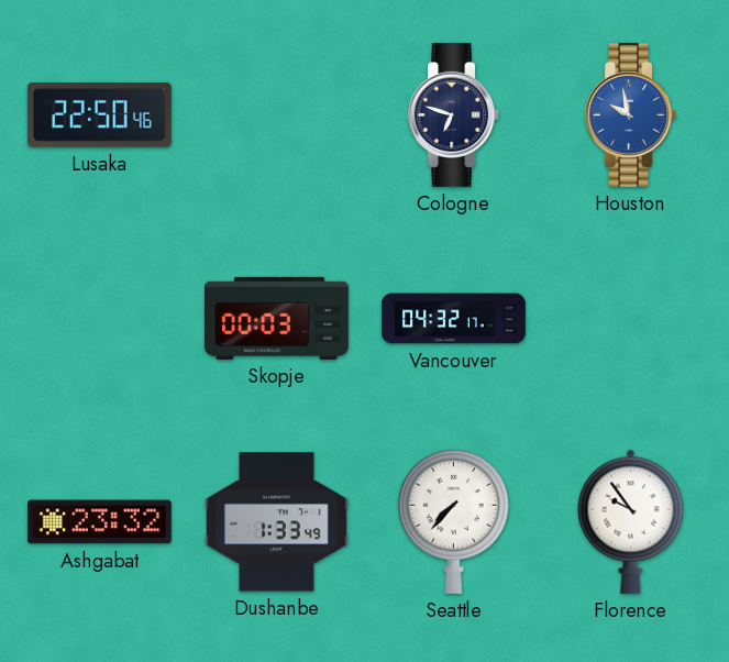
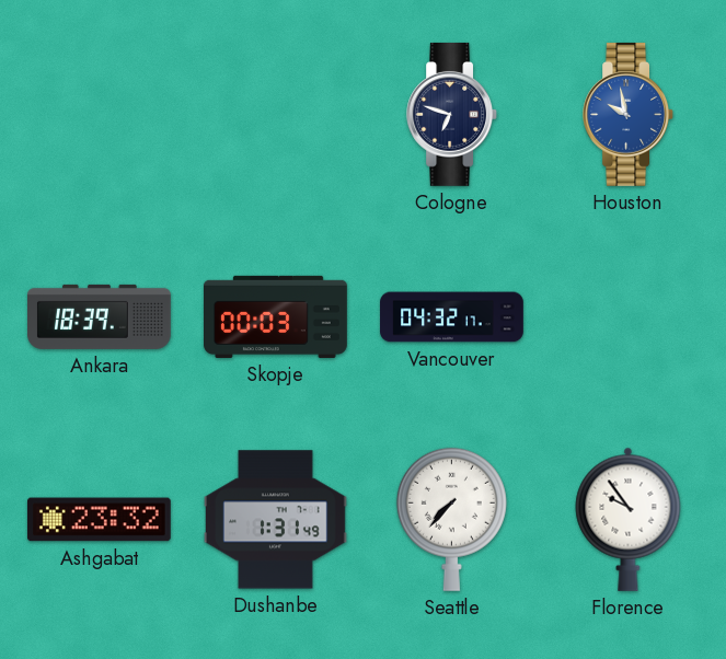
Lusaka: 22:50 -> none
Ankara: none -> 18:39
Dushanbe: 1:33 -> 1:31
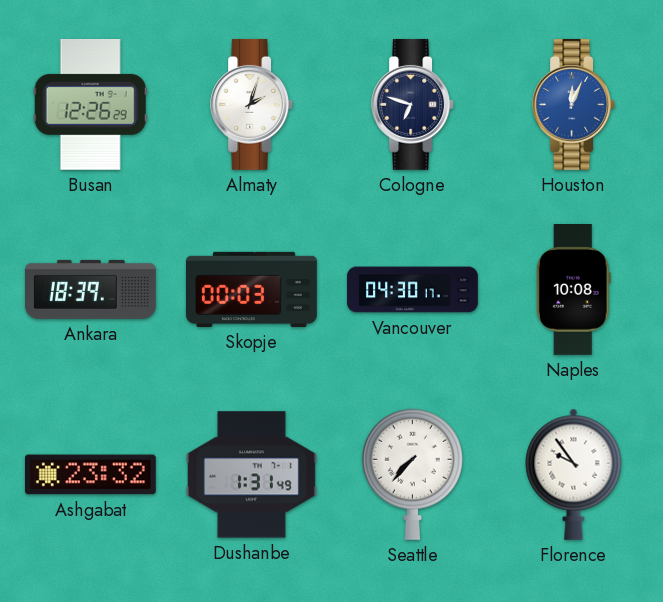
Busan: none -> 12:26
Almaty: none -> 2:03
Houston: 9:58 -> 12:04
Vancouver: 04:32 -> 04:30
Naples: none -> 10:08
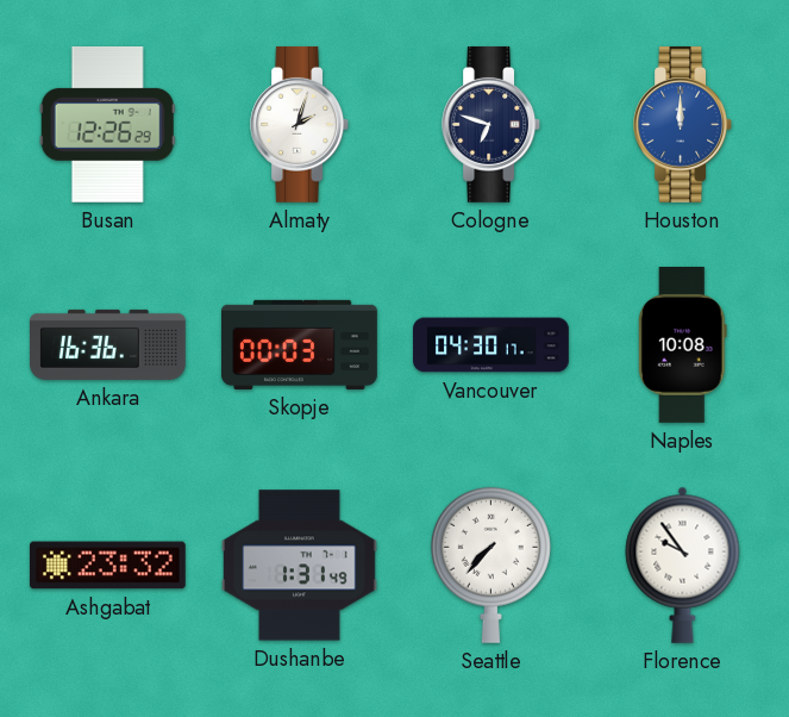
Houston: 12:04 -> 12:00
Ankara: 18:39 -> 16:36
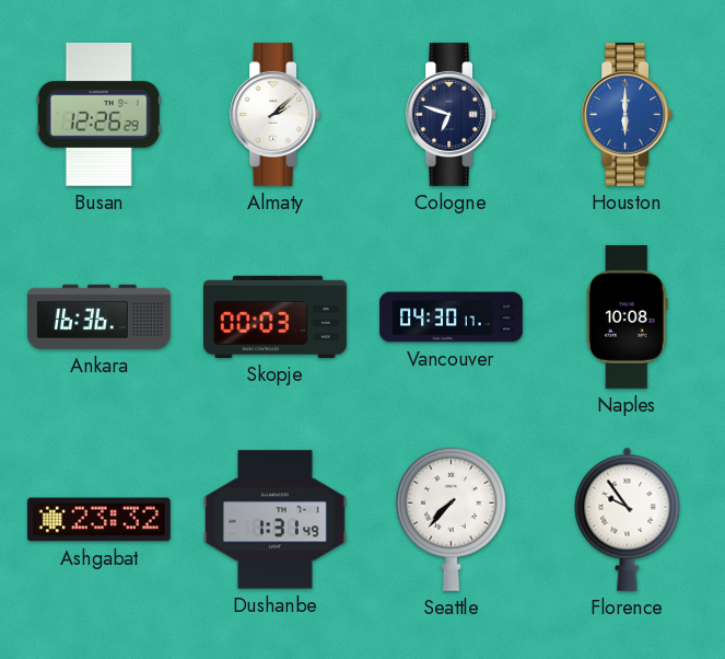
Almaty: 2:03 -> 2:08
Houston: 12:00 -> 6:00
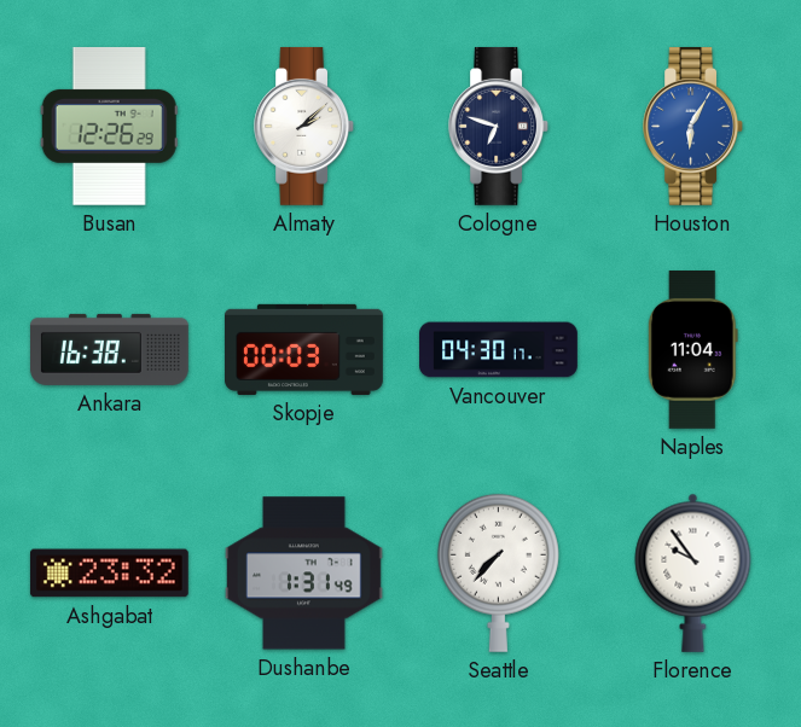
Houston: 6:00 -> 6:05
Ankara: 16:36 -> 16:38
Naples: 10:08 -> 11:04
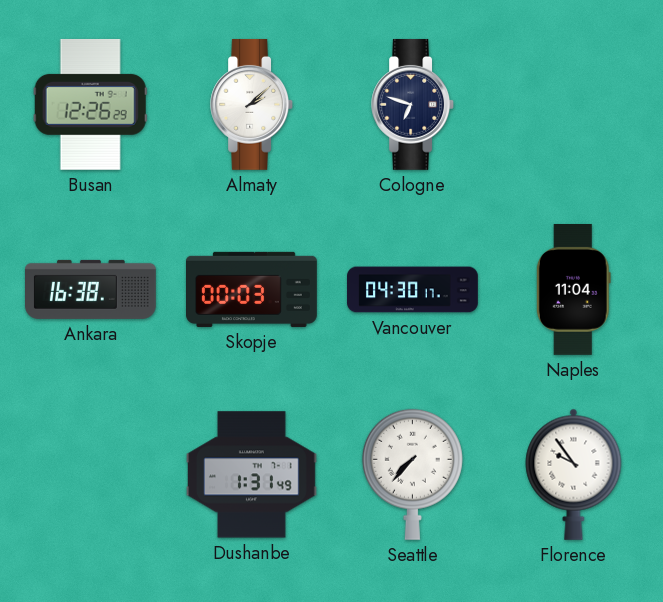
Houston: 6:05 -> none
Ashgabat: 23:32 -> none
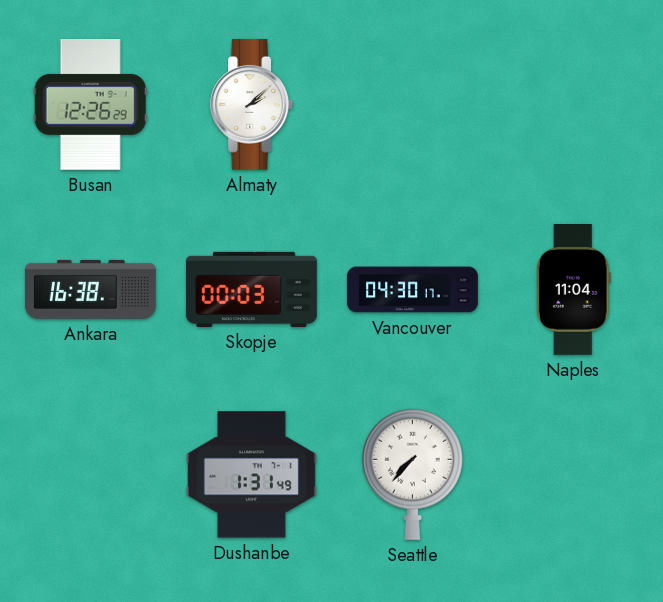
Cologne: 6:48 -> none
Florence: 9:54 -> none
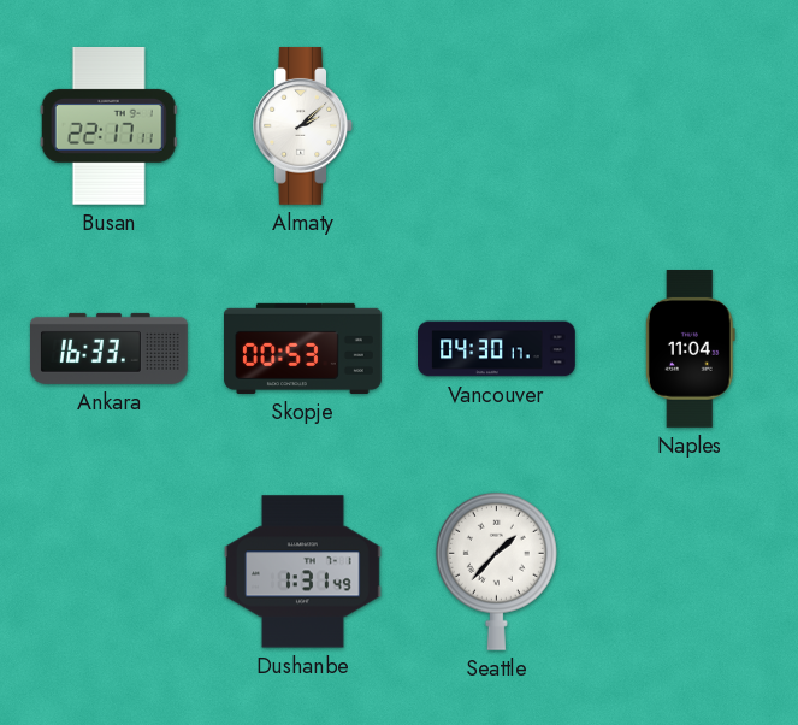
Busan: 12:26 -> 22:17
Ankara: 16:38 -> 16:33
Skopje: 00:03 -> 00:53
Seattle: 7:37 -> 1:37
